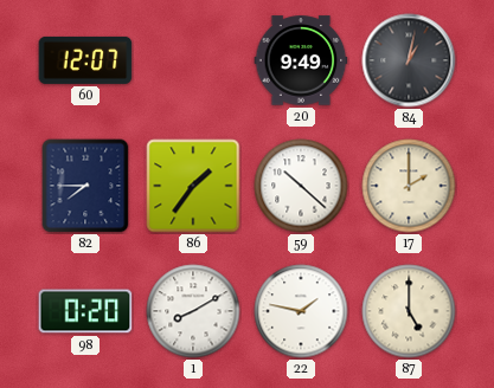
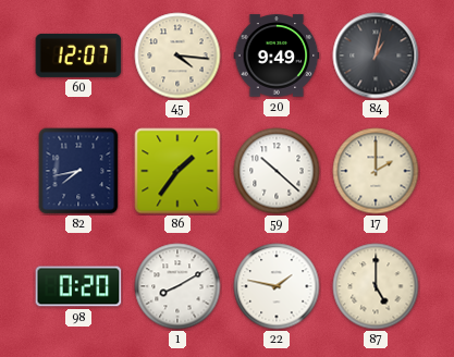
45: none -> 4:16
82: 7:45 -> 7:43
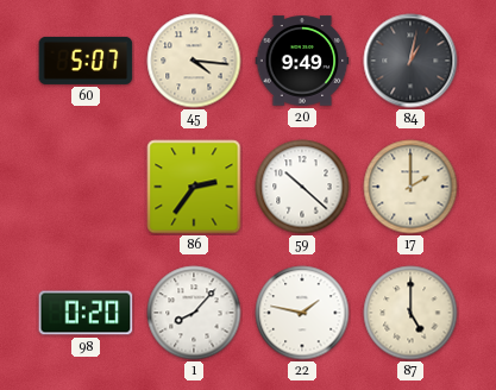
60: 12:07 -> 5:07
82: 7:43 -> none
86: 1:36 -> 2:36
1: 8:10 -> 8:07
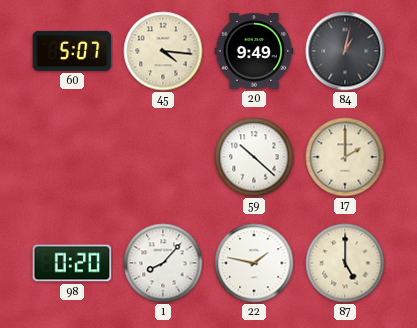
86: 2:36 -> none
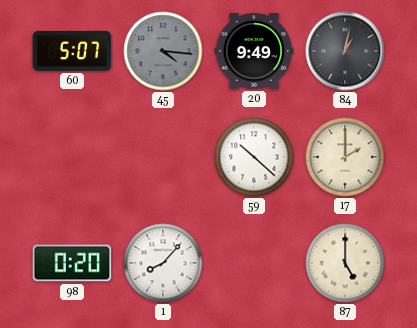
45 dial: cream -> grey
22: 1:47 -> none
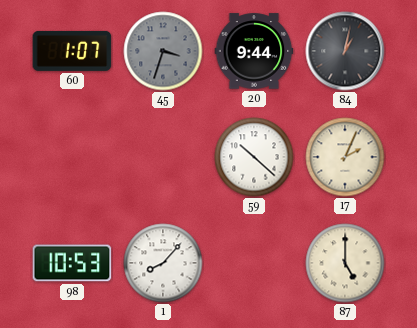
60: 5:07 -> 1:07
45: 4:16 -> 3:33
20: 9:49 -> 9:44
17: 2:00 -> 2:04
98: 0:20 -> 10:53
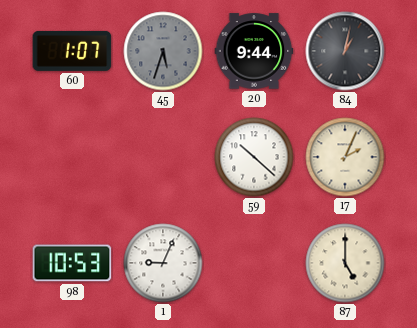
45: 3:33 -> 5:33
1: 8:07 -> 9:04
